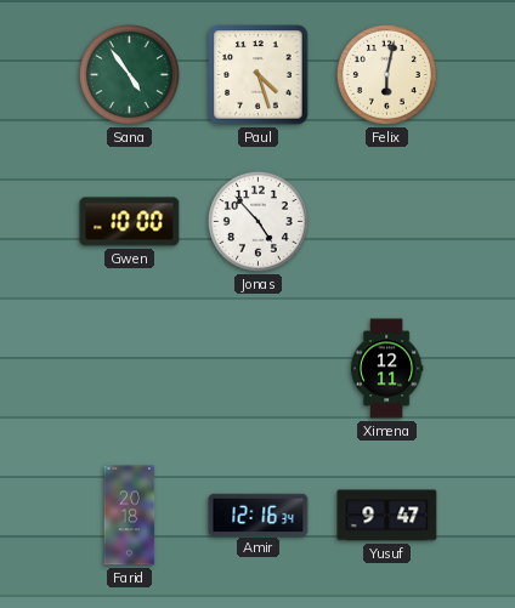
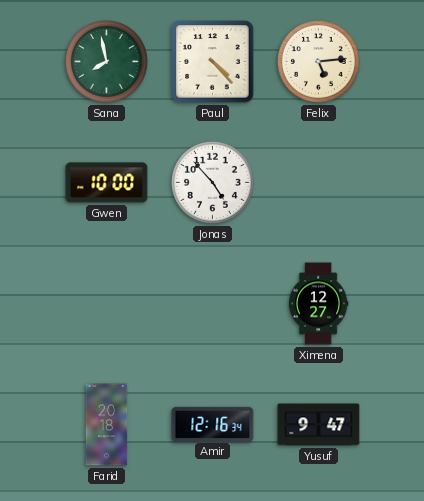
Sana: 4:54 -> 7:58
Paul: 4:27 -> 4:23
Felix: 6:02 -> 5:14
Ximena: 12:11 -> 12:27
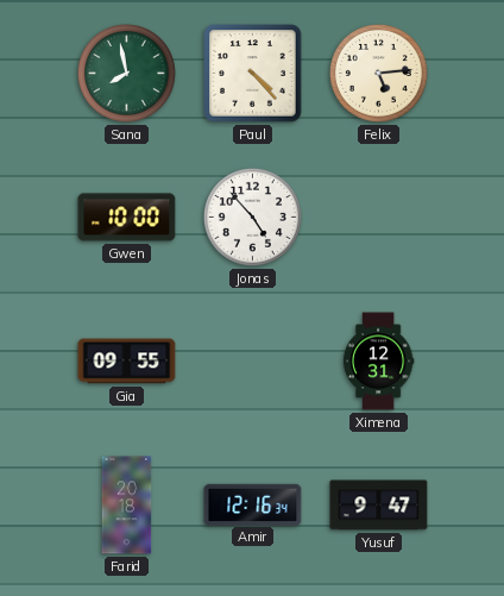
Gia: none -> 09:55
Ximena: 12:27 -> 12:31
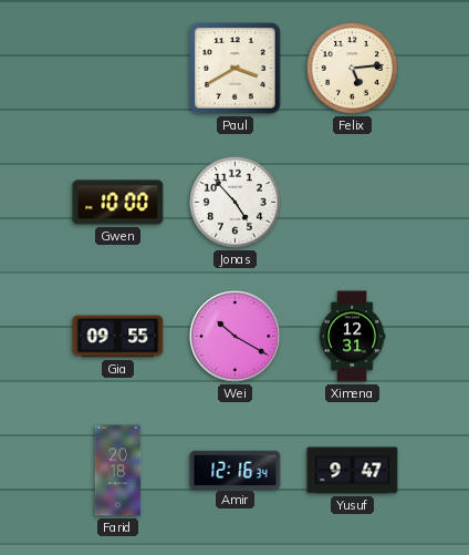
Sana: 7:58 -> none
Paul: 4:23 -> 3:40
Wei: none -> 10:20
